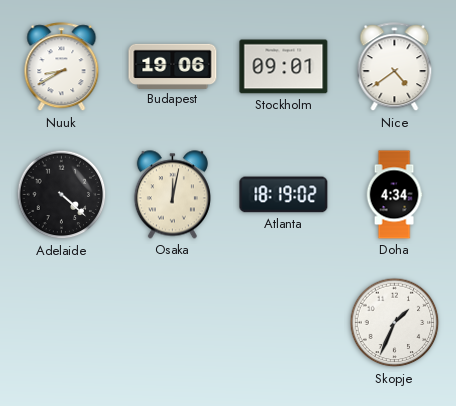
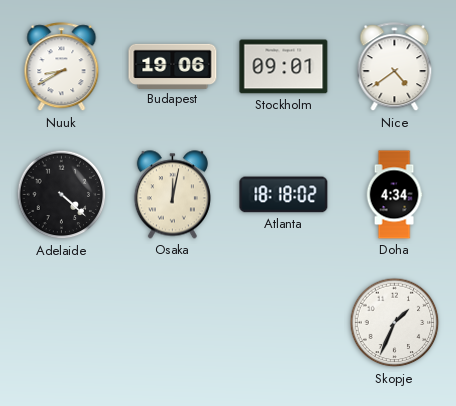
Atlanta: 18:19 -> 18:18
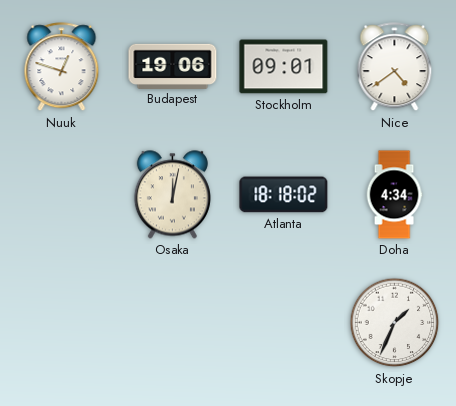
Nuuk: 8:40 -> 12:48
Adelaide: 4:22 -> none
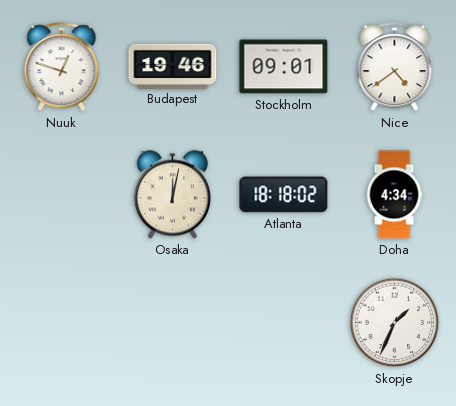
Budapest: 19:06 -> 19:46
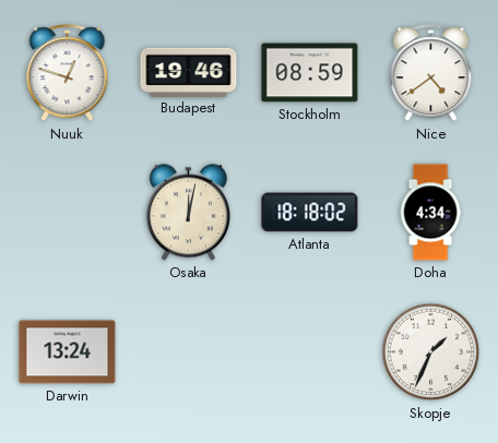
Stockholm: 09:01 -> 08:59
Darwin: none -> 13:24
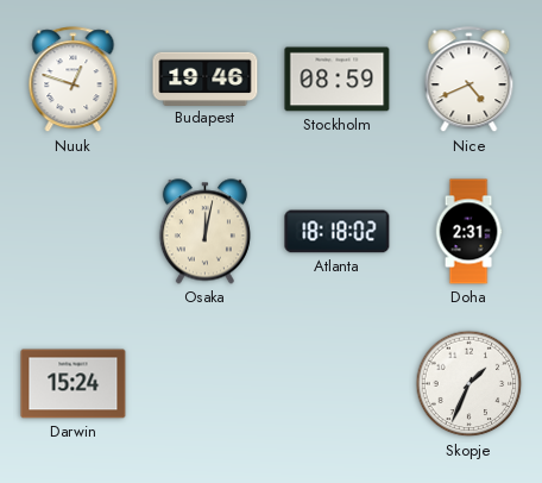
Nice: 4:39 -> 4:41
Doha: 4:34 -> 2:31
Darwin: 13:24 -> 15:24
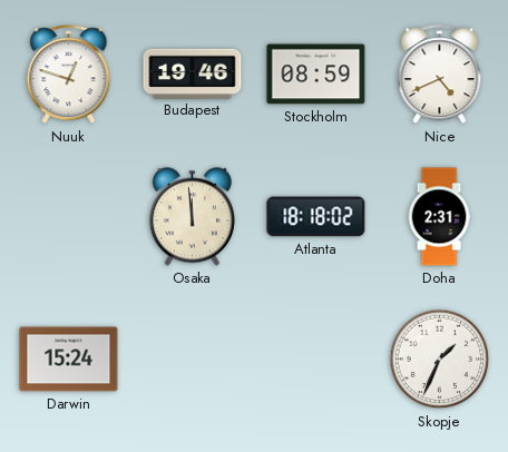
Osaka: 12:02 -> 11:59
